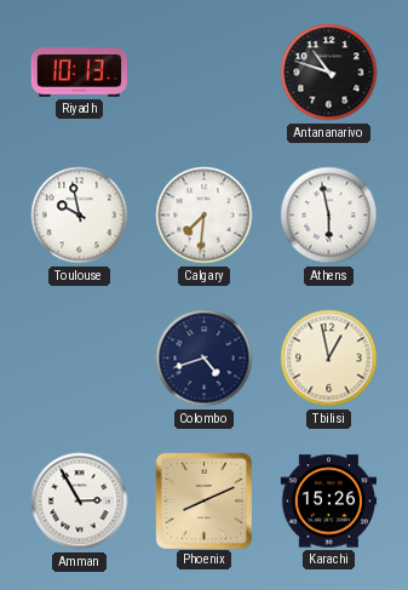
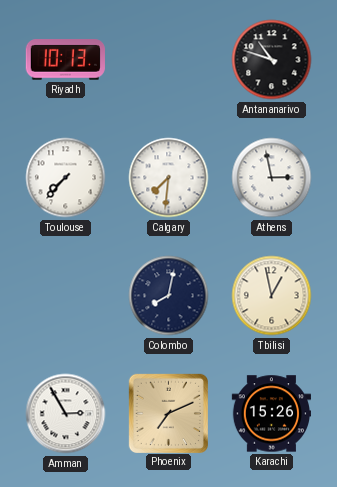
Toulouse: 9:58 -> 7:37
Athens: 5:58 -> 2:58
Colombo: 4:42 -> 8:02
Phoenix: 8:11 -> 7:11
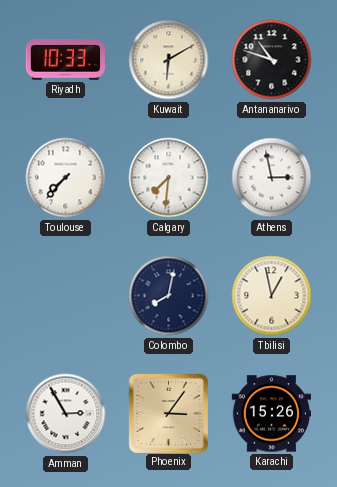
Riyadh: 10:13 -> 10:33
Kuwait: none -> 6:10
Phoenix: 7:11 -> 3:06
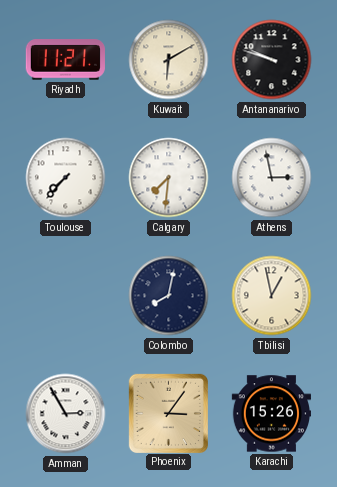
Riyadh: 10:33 -> 11:21
Antananarivo: 10:48 -> 9:48
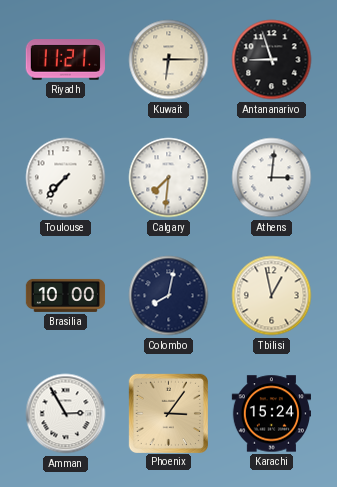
Kuwait: 6:10 -> 6:15
Antananarivo: 9:48 -> 8:57
Athens: 2:58 -> 3:01
Brasilia: none -> 10:00
Karachi: 15:26 -> 15:24
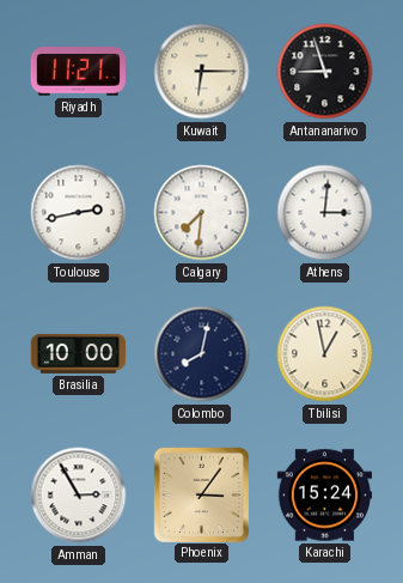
Toulouse: 7:37 -> 2:43
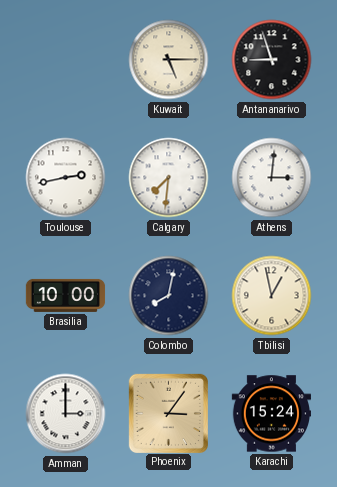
Riyadh: 11:21 -> none
Kuwait: 6:15 -> 5:15
Amman: 2:55 -> 3:00
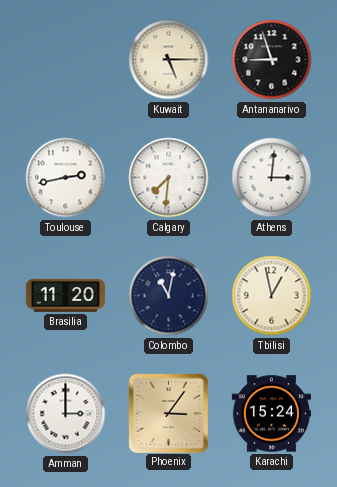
Brasilia: 10:00 -> 11:20
Colombo: 8:02 -> 11:02
